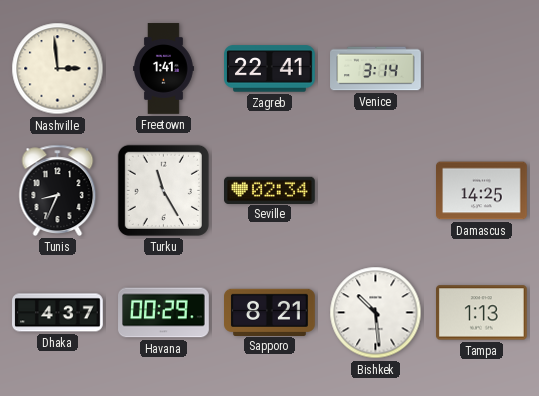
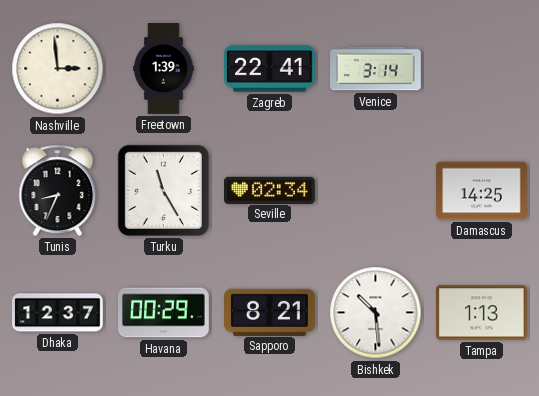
Freetown: 1:41 -> 1:39
Dhaka: 4:37 -> 12:37
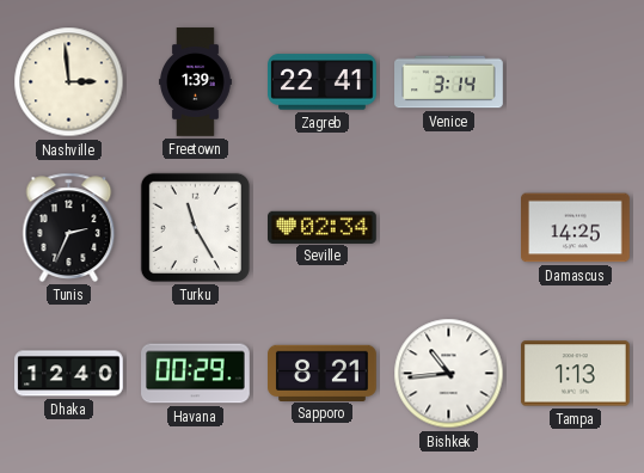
Tunis: 8:34 -> 2:34
Dhaka: 12:37 -> 12:40
Bishkek: 10:29 -> 10:44
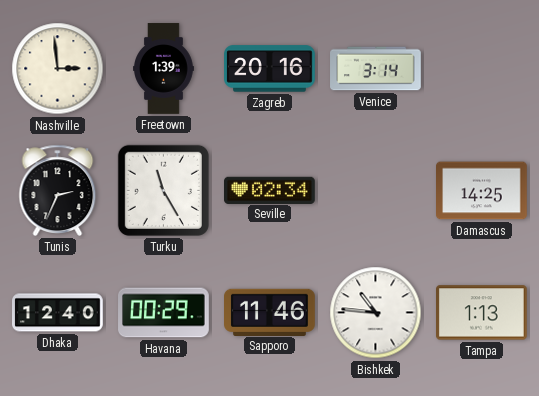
Zagreb: 22:41 -> 20:16
Sapporo: 8:21 -> 11:46
Bishkek: 10:44 -> 10:46
